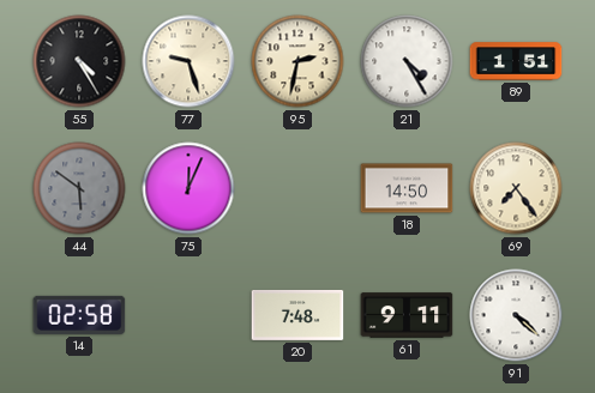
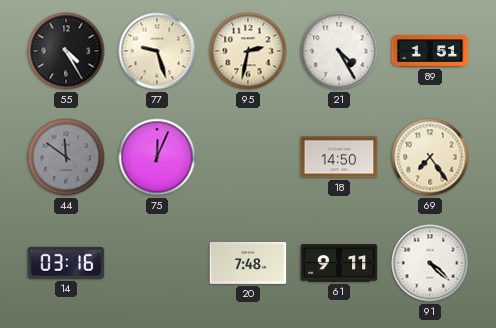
44: 5:51 -> 11:51
14: 02:58 -> 03:16
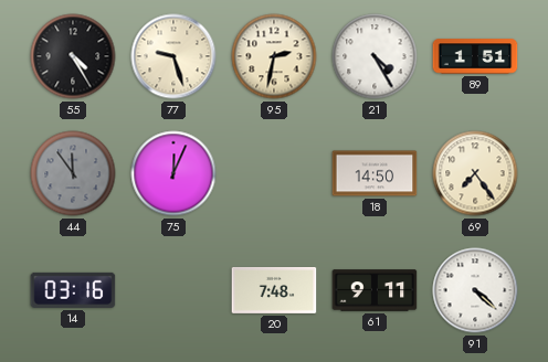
44: 11:51 -> 11:54
